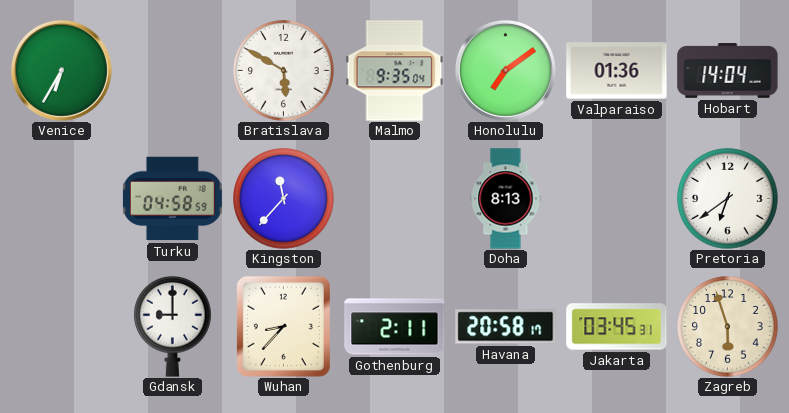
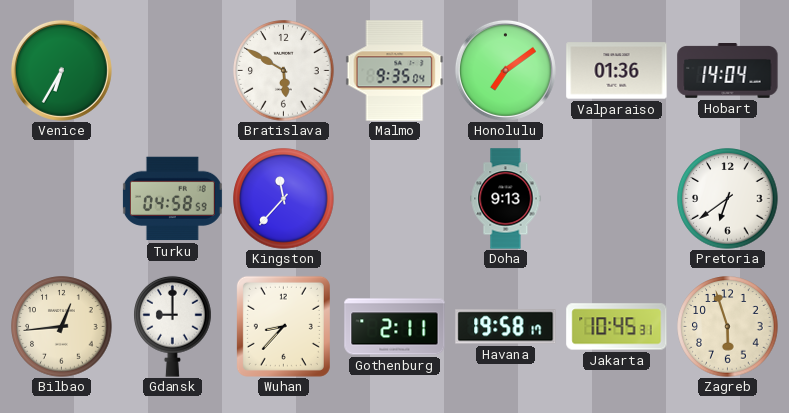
Doha: 8:13 -> 9:13
Bilbao: none -> 12:44
Havana: 20:58 -> 19:58
Jakarta: 03:45 -> 10:45
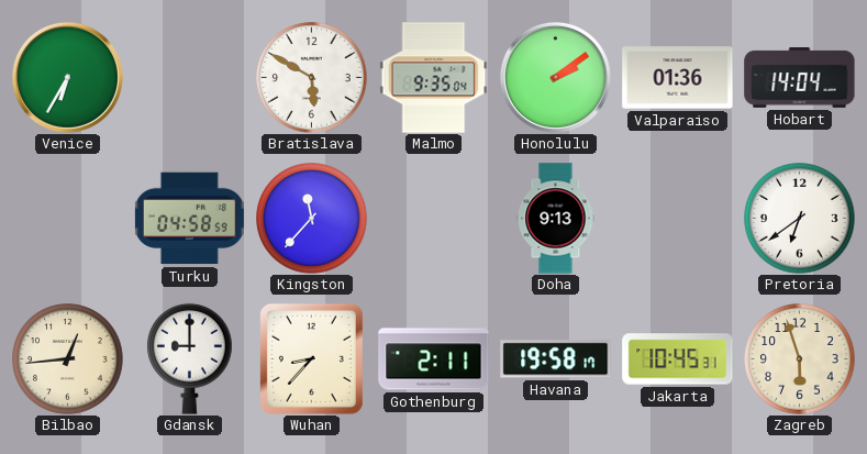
Honolulu: 7:09 -> 2:09
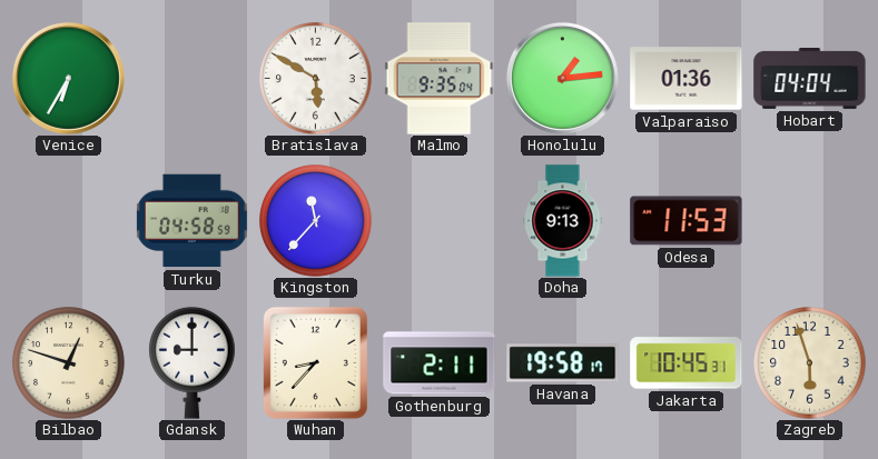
Honolulu: 2:09 -> 1:14
Hobart: 14:04 -> 04:04
Odesa: none -> 11:53
Pretoria: 6:39 -> none
Bilbao: 12:44 -> 12:48
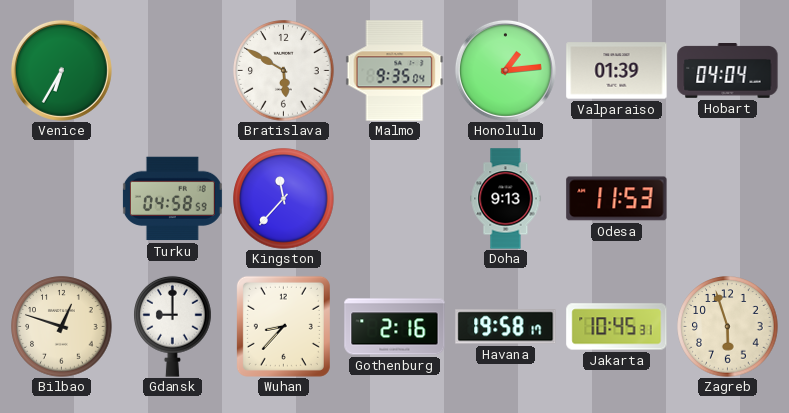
Valparaiso: 01:36 -> 01:39
Gothenburg: 2:11 -> 2:16
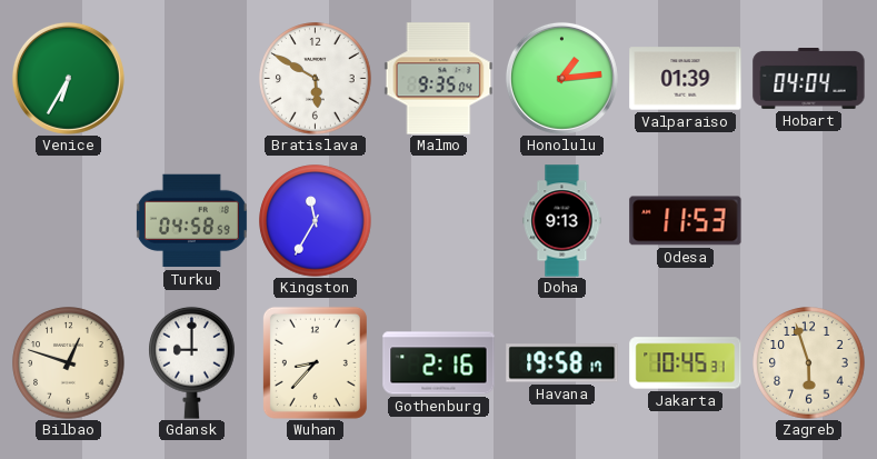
Kingston: 11:37 -> 11:35
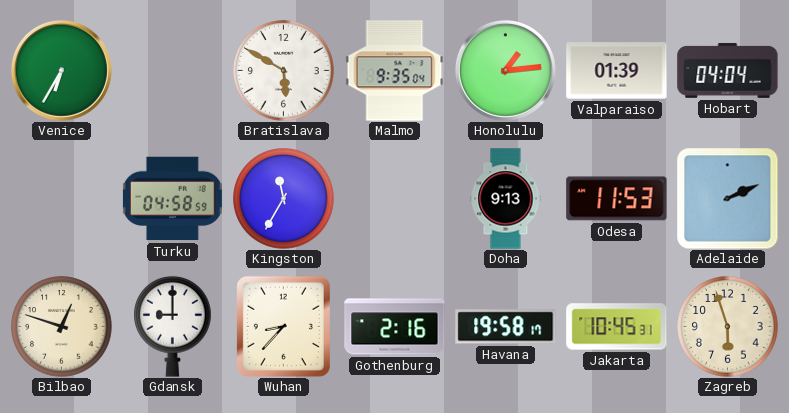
Adelaide: none -> 2:11
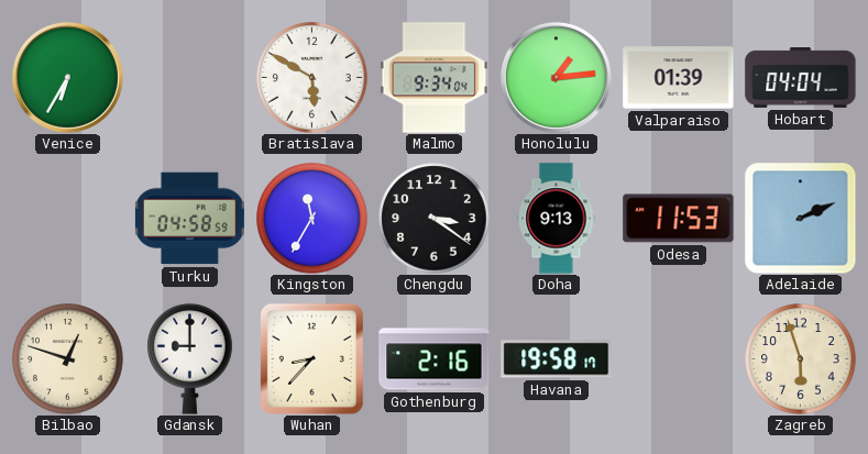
Malmo: 9:35 -> 9:34
Chengdu: none -> 3:21
Jakarta: 10:45 -> none
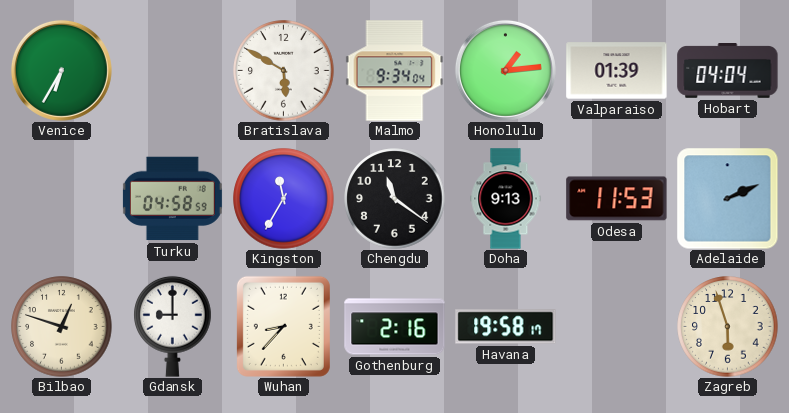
Chengdu: 3:21 -> 11:21
